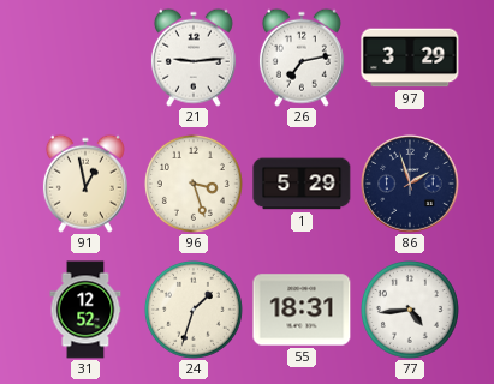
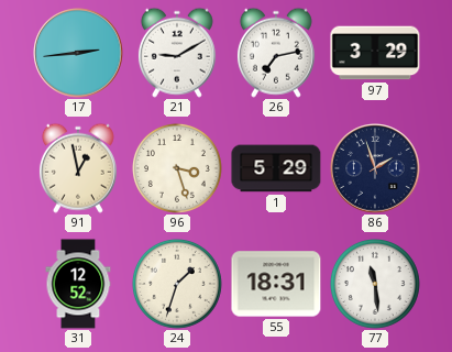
17: none -> 2:44
21: 9:14 -> 9:10
77: 4:44 -> 11:29
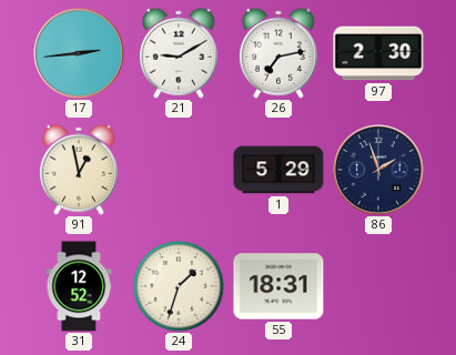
97: 3:29 -> 2:30
96: 3:27 -> none
77: 11:29 -> none
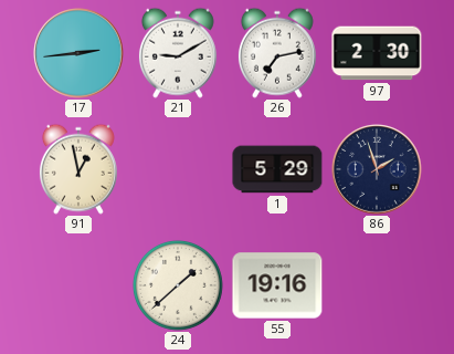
31: 12:52 -> none
24: 1:33 -> 1:38
55: 18:31 -> 19:16
